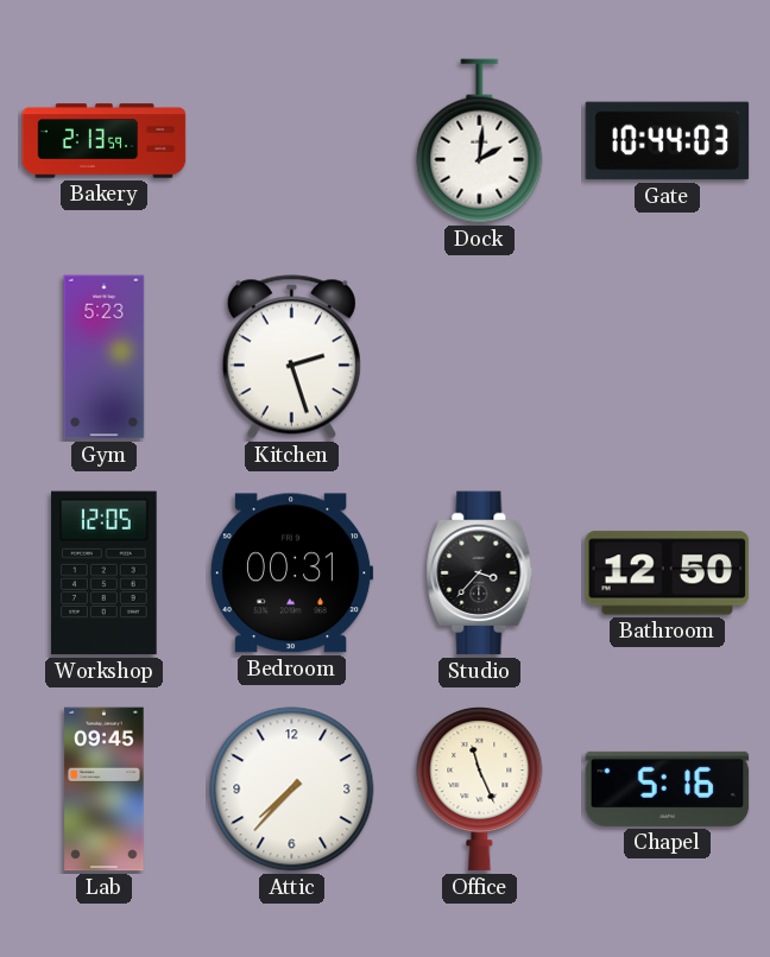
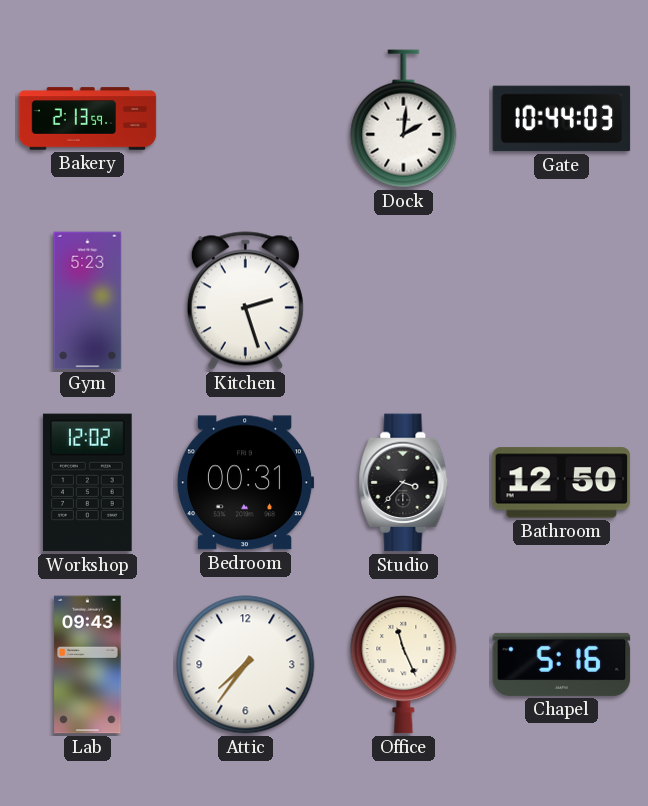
Workshop: 12:05 -> 12:02
Lab: 09:45 -> 09:43
Attic: 7:37 -> 7:36
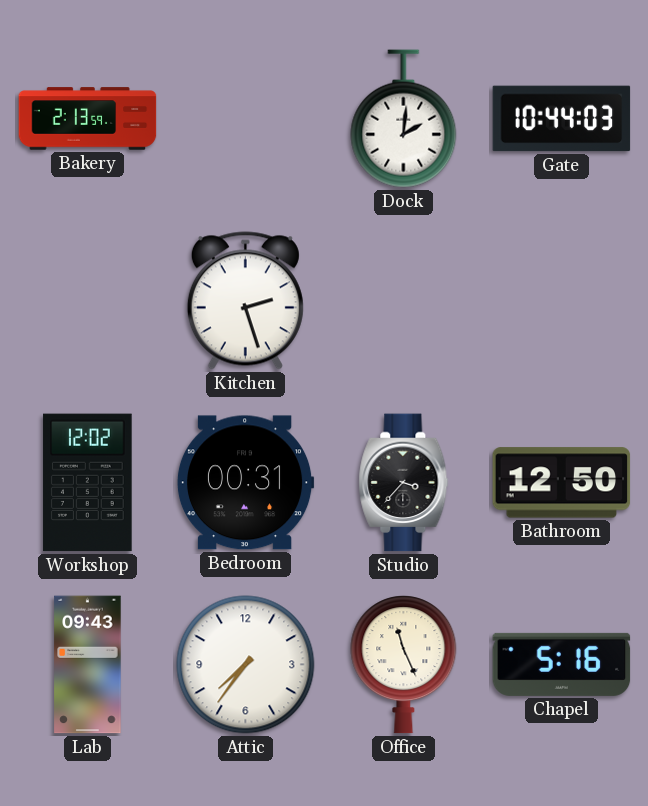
Gym: 5:23 -> none
